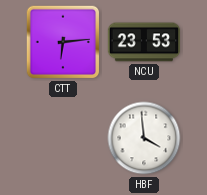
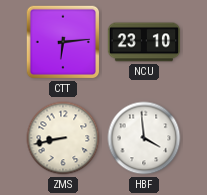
NCU: 23:53 -> 23:10
ZMS: none -> 8:43
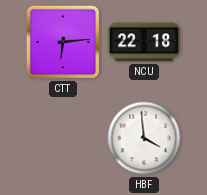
NCU: 23:10 -> 22:18
ZMS: 8:43 -> none
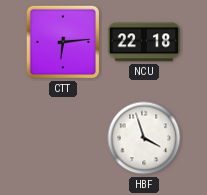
HBF: 3:59 -> 3:57
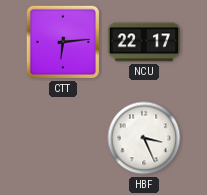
NCU: 22:18 -> 22:17
HBF: 3:57 -> 3:26
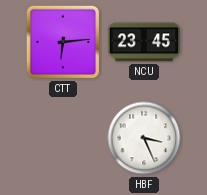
NCU: 22:17 -> 23:45
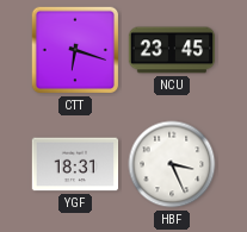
CTT: 6:14 -> 6:18
YGF: none -> 18:31
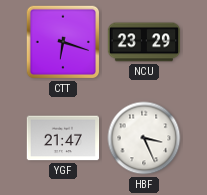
NCU: 23:45 -> 23:29
YGF: 18:31 -> 21:47
